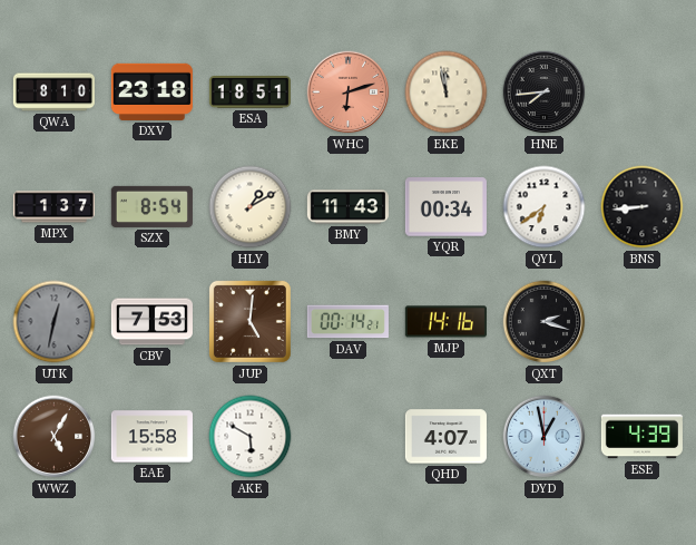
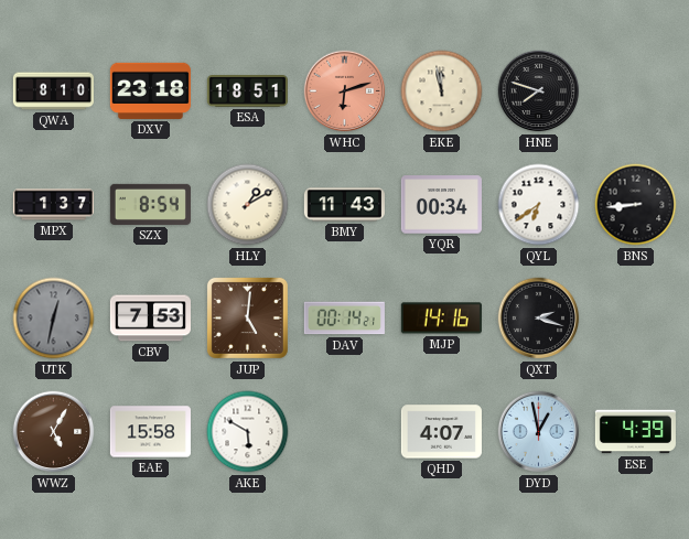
HNE: 7:44 -> 7:48
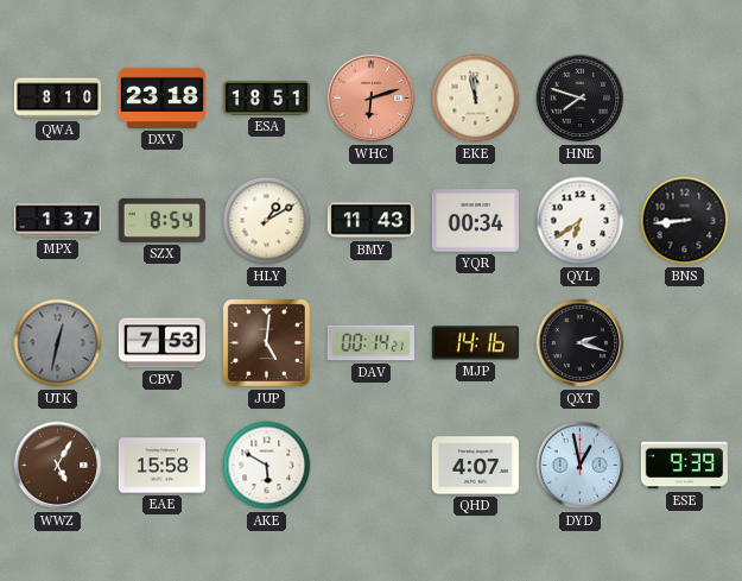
ESE: 4:39 -> 9:39
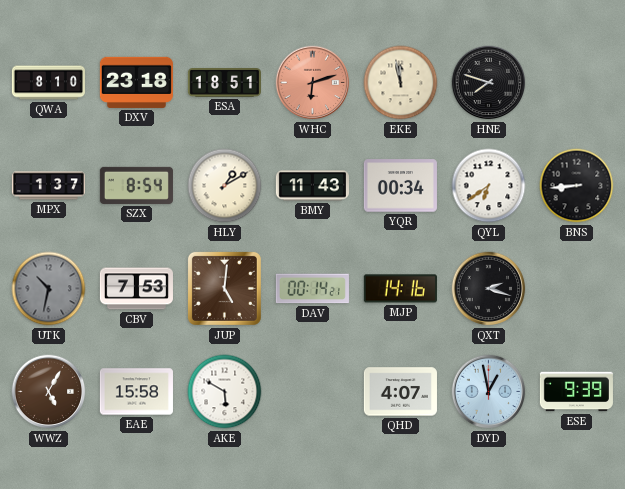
UTK: 12:32 -> 10:32
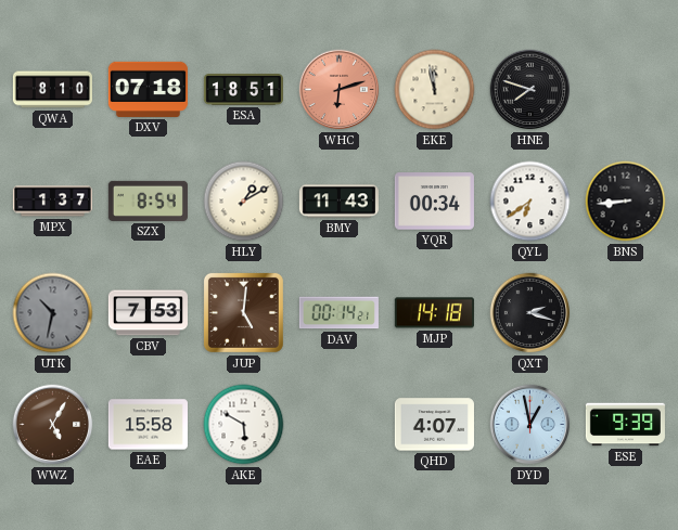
DXV: 23:18 -> 07:18
MJP: 14:16 -> 14:18
